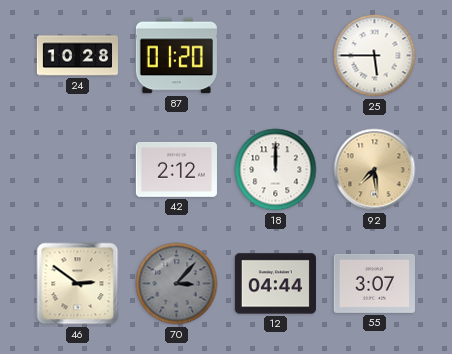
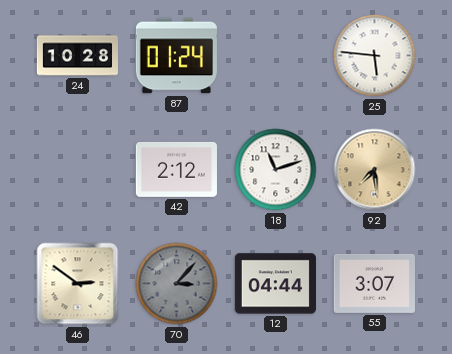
87: 01:20 -> 01:24
25: 5:45 -> 5:46
18: 12:00 -> 11:12
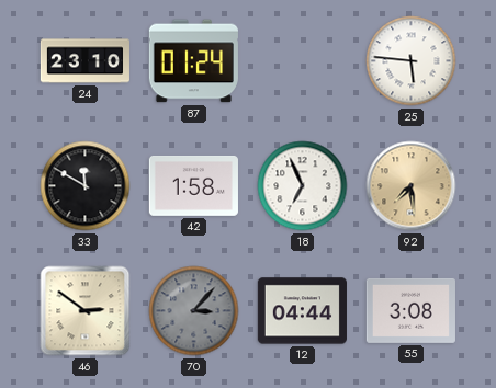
24: 10:28 -> 23:10
33: none -> 11:50
42: 2:12 -> 1:58
18: 11:12 -> 6:56
55: 3:07 -> 3:08
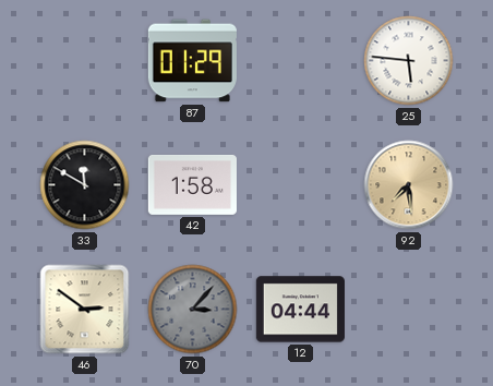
24: 23:10 -> none
87: 01:24 -> 01:29
18: 6:56 -> none
55: 3:08 -> none
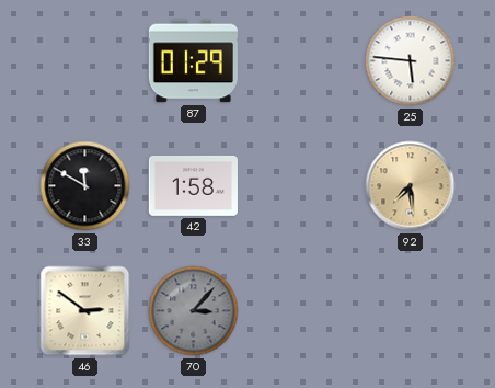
12: 04:44 -> none
